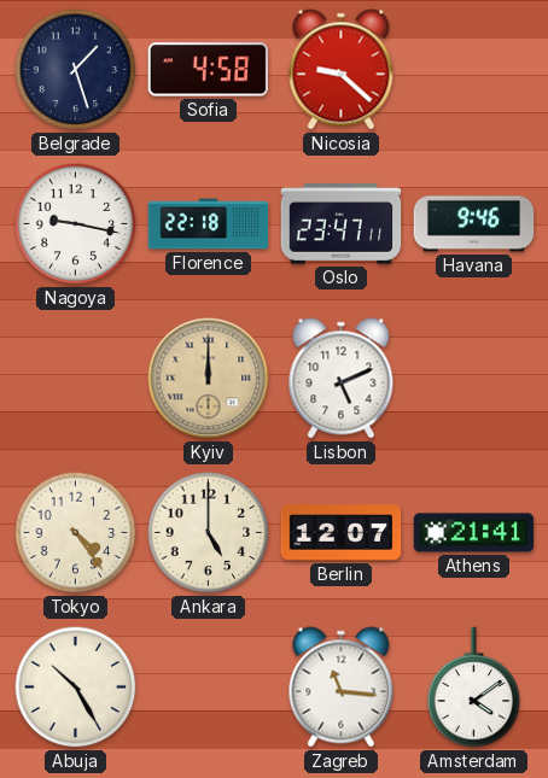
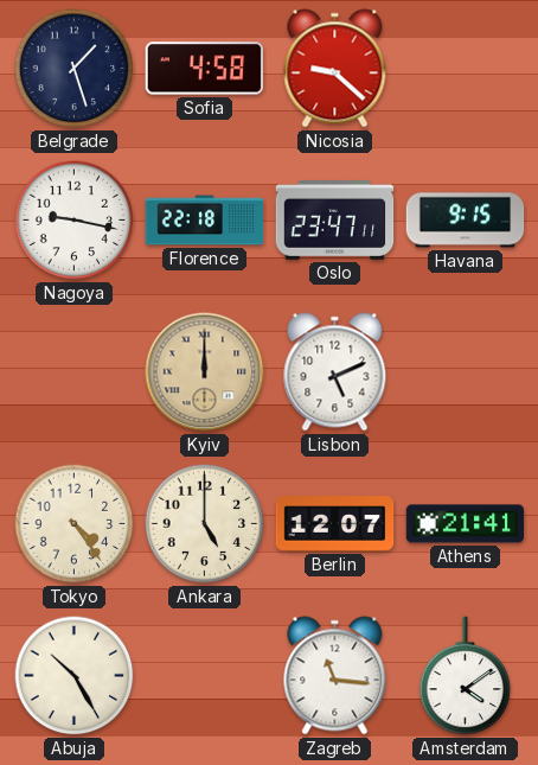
Havana: 9:46 -> 9:15
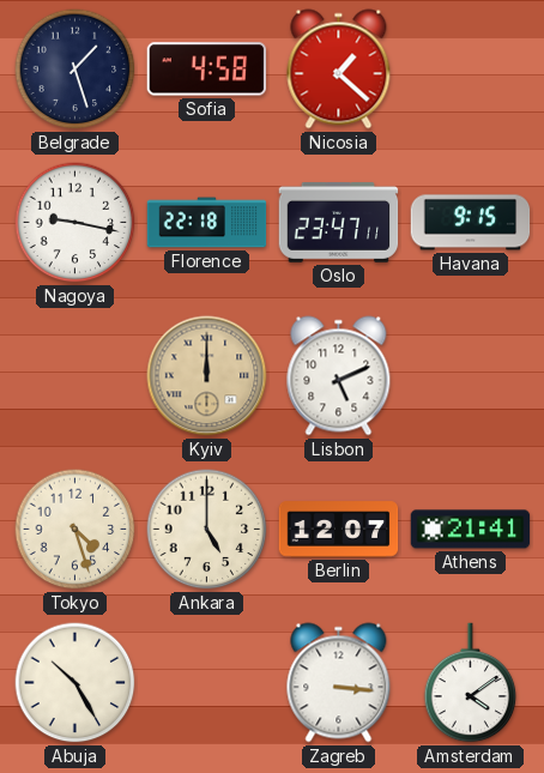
Nicosia: 9:22 -> 1:22
Tokyo: 4:24 -> 4:27
Zagreb: 11:16 -> 3:16
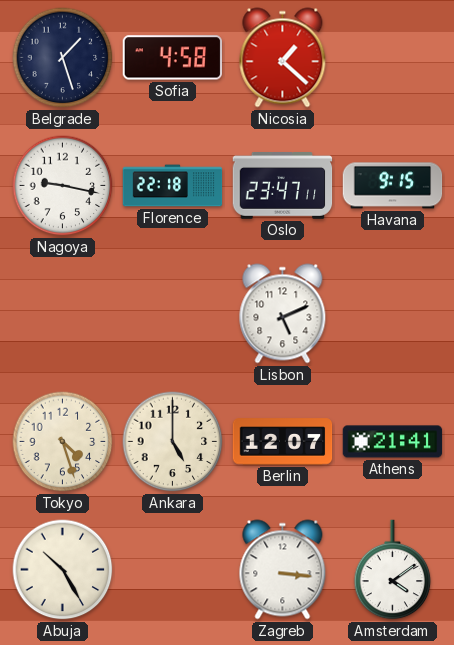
Kyiv: 12:00 -> none
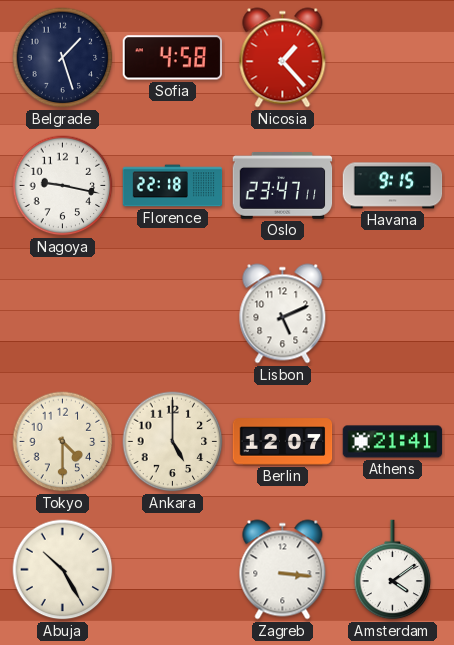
Nicosia: 1:22 -> 1:23
Tokyo: 4:27 -> 4:30
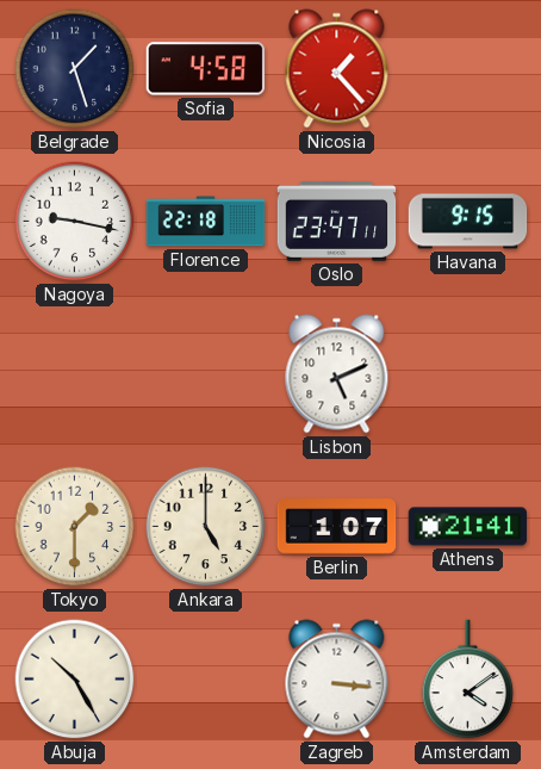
Tokyo: 4:30 -> 1:30
Berlin: 12:07 -> 1:07
